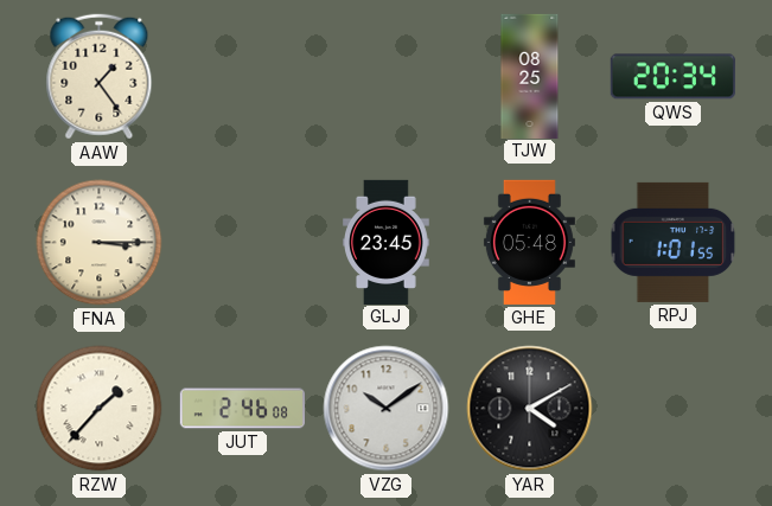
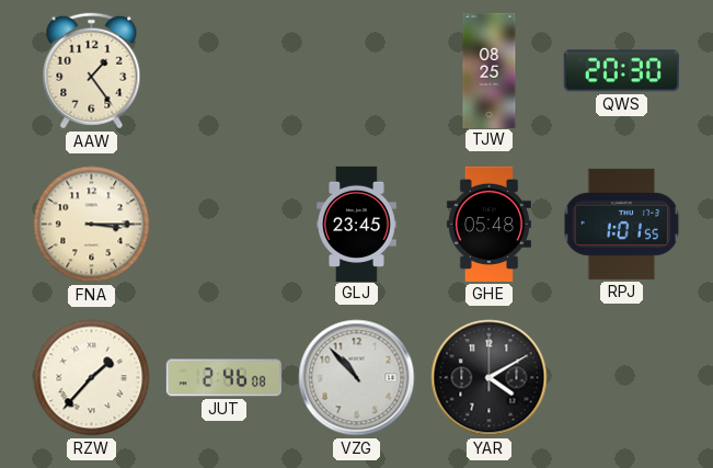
QWS: 20:34 -> 20:30
VZG: 10:09 -> 10:53
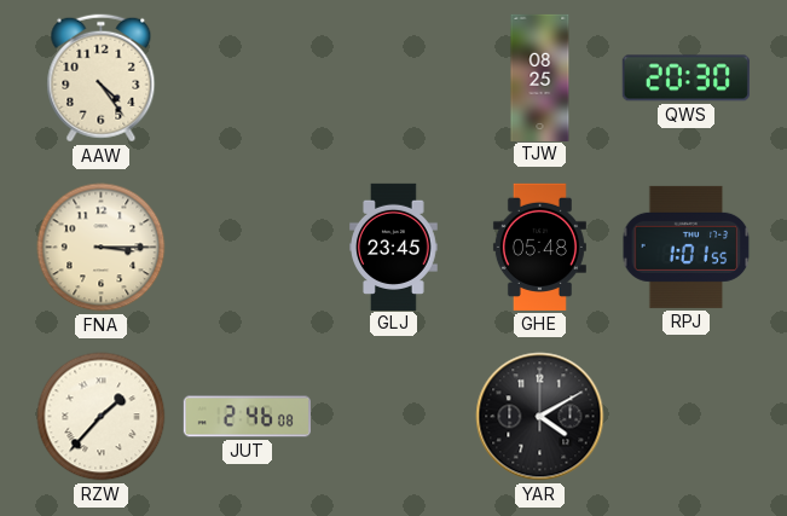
AAW: 1:24 -> 4:24
VZG: 10:53 -> none
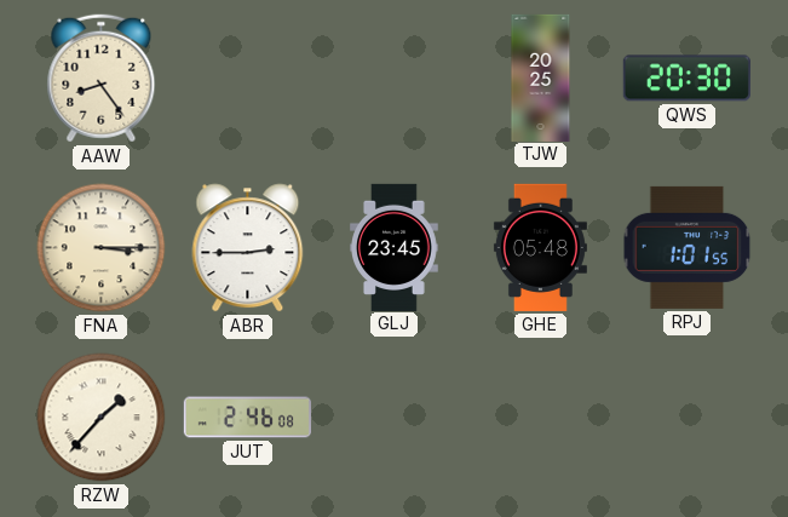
AAW: 4:24 -> 8:24
TJW: 08:25 -> 20:25
ABR: none -> 2:45
YAR: 4:10 -> none
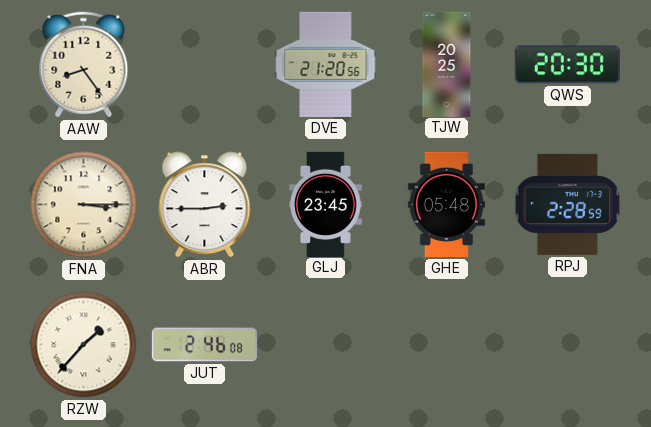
DVE: none -> 21:20
RPJ: 1:01 -> 2:28
